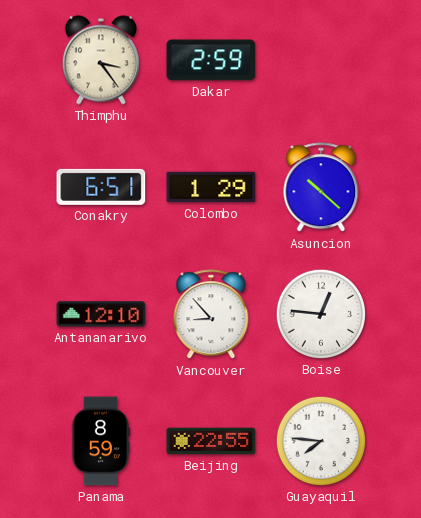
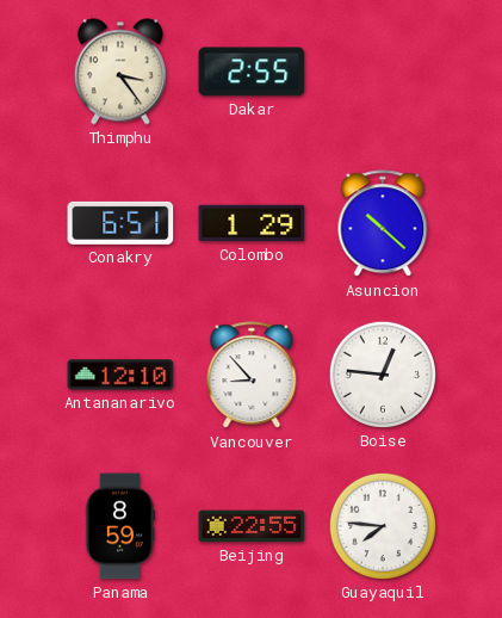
Dakar: 2:59 -> 2:55
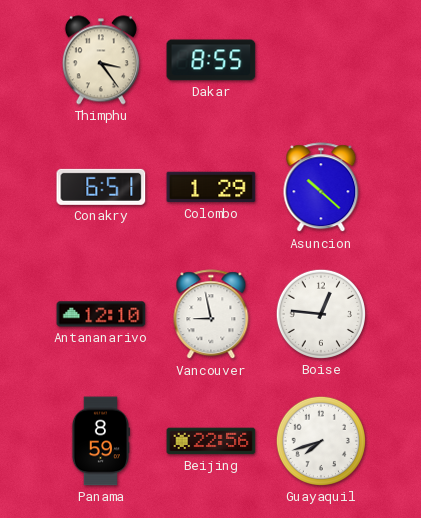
Dakar: 2:55 -> 8:55
Vancouver: 8:53 -> 8:58
Beijing: 22:55 -> 22:56
Guayaquil: 7:46 -> 7:42
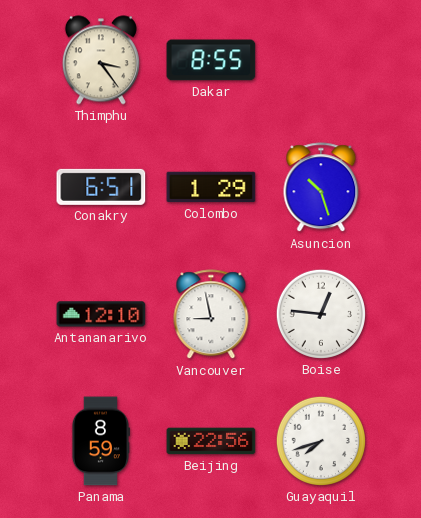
Asuncion: 10:22 -> 10:27
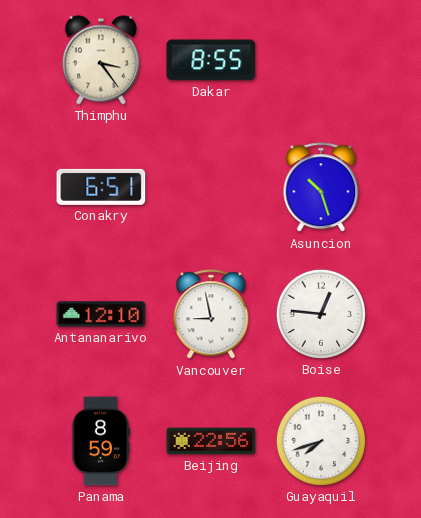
Colombo: 1:29 -> none
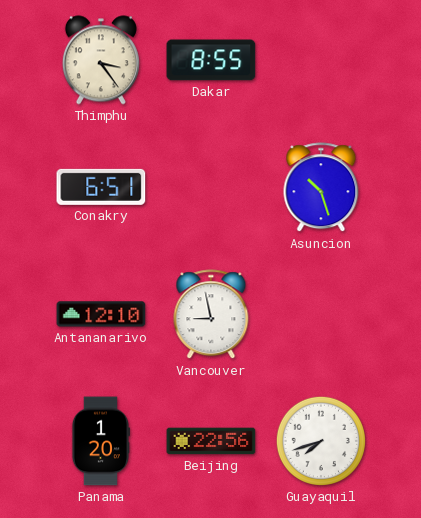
Boise: 12:46 -> none
Panama: 8:59 -> 1:20
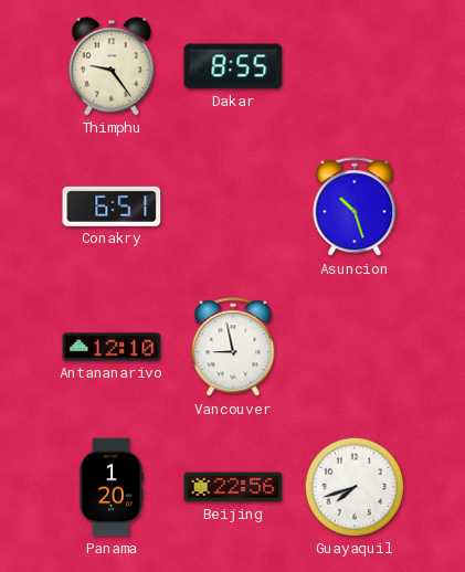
Thimphu: 3:24 -> 9:24
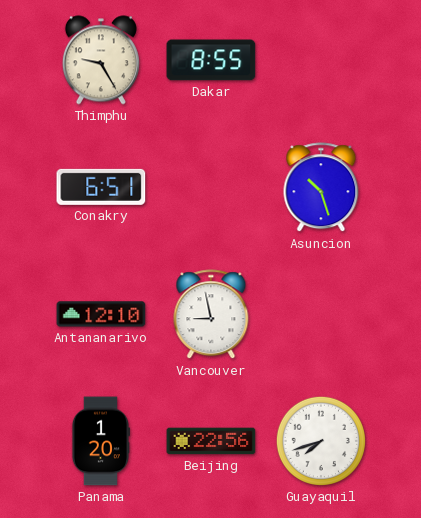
Thimphu: 9:24 -> 9:25
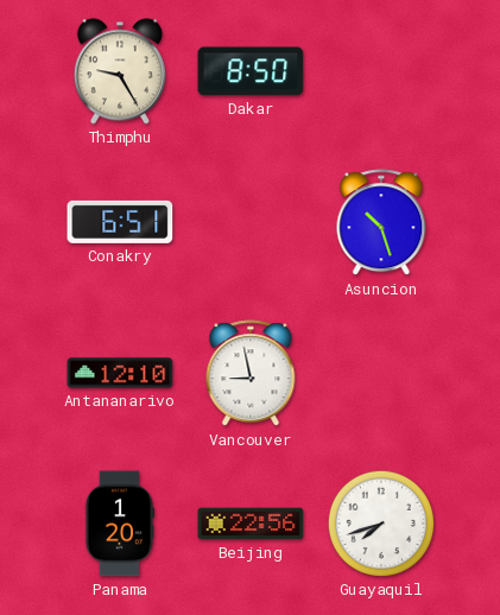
Dakar: 8:55 -> 8:50
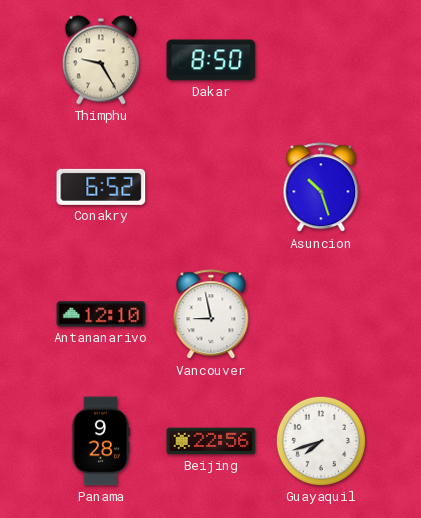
Conakry: 6:51 -> 6:52
Panama: 1:20 -> 9:28
